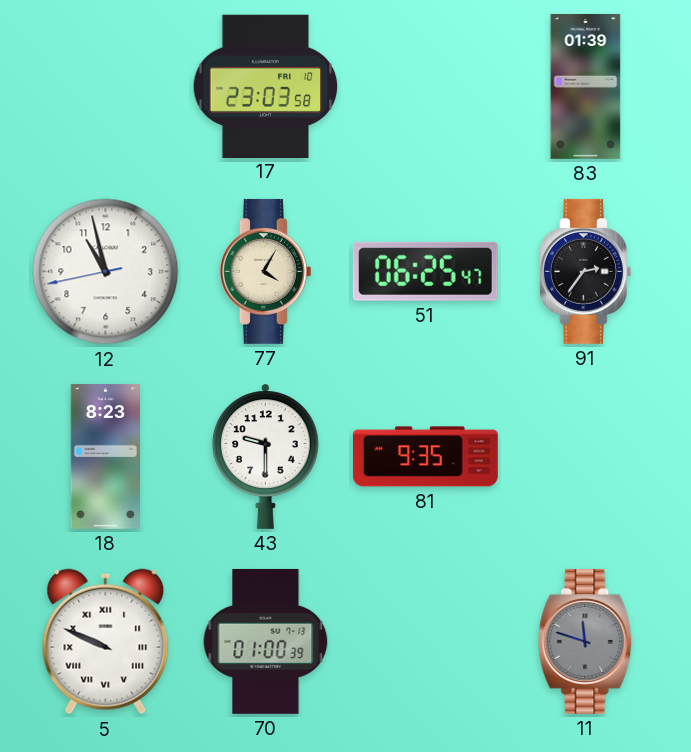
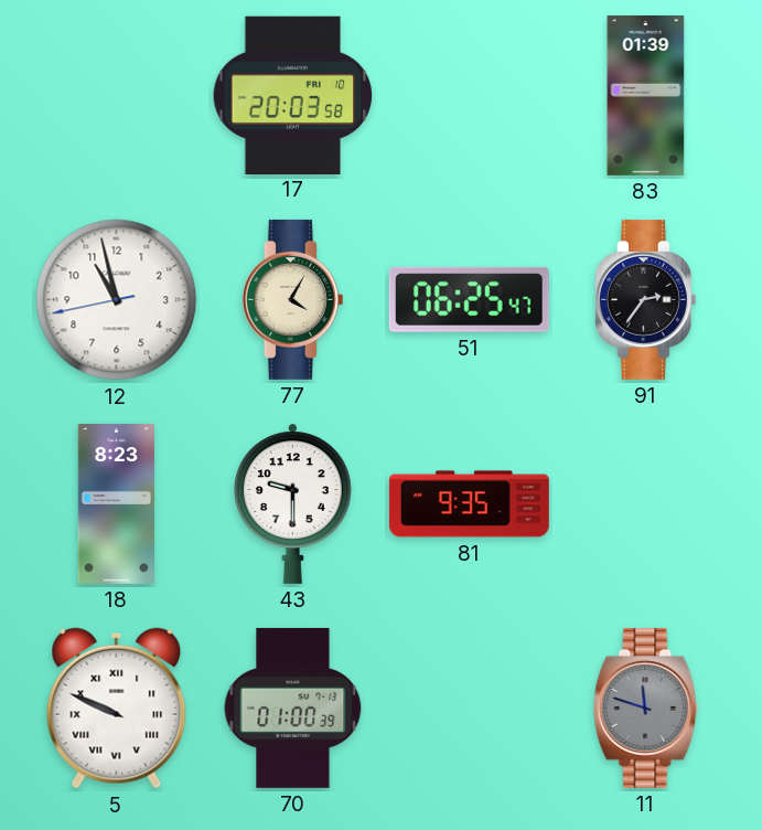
17: 23:03 -> 20:03
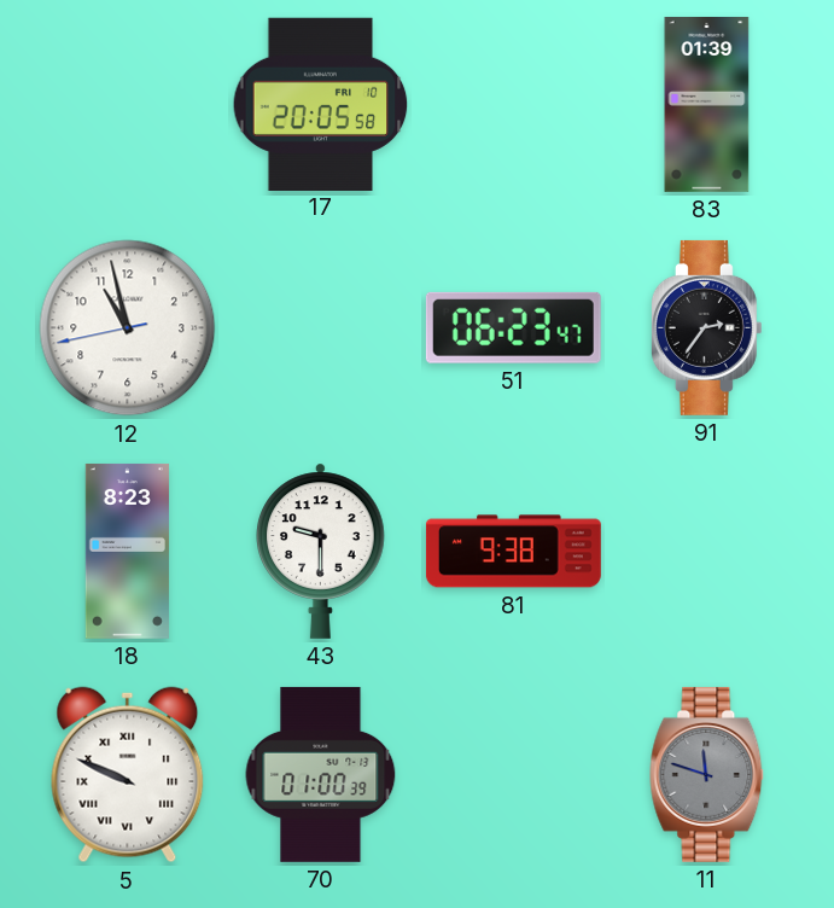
17: 20:03 -> 20:05
77: 4:05 -> none
51: 06:25 -> 06:23
81: 9:35 -> 9:38
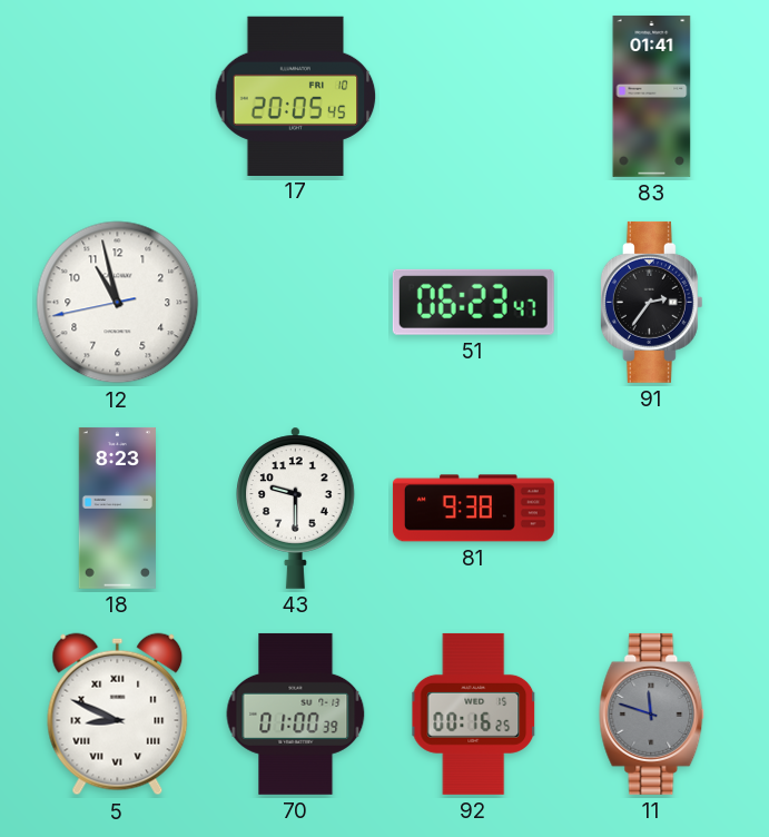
17: 20:05:58 -> 20:05:45
83: 01:39 -> 01:41
5: 9:49 -> 8:49
92: none -> 00:16
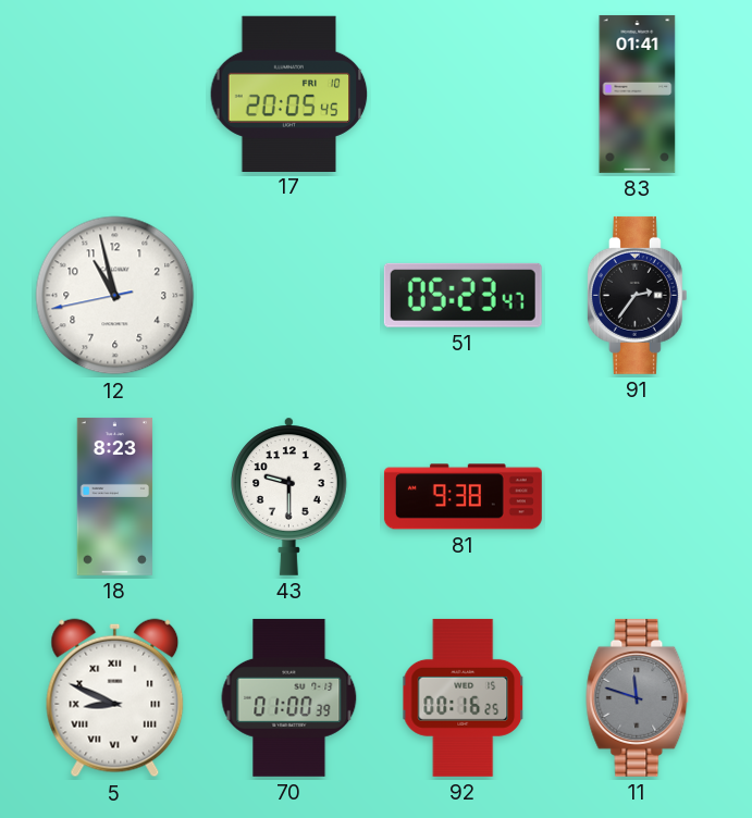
51: 06:23 -> 05:23
